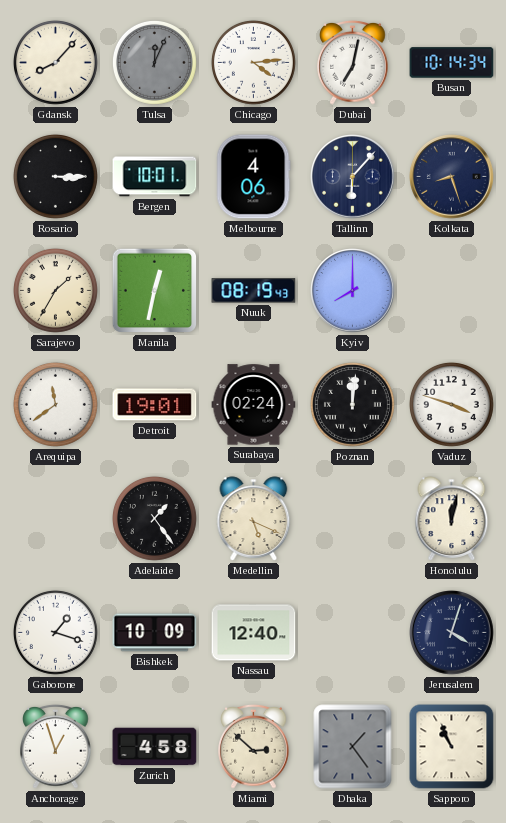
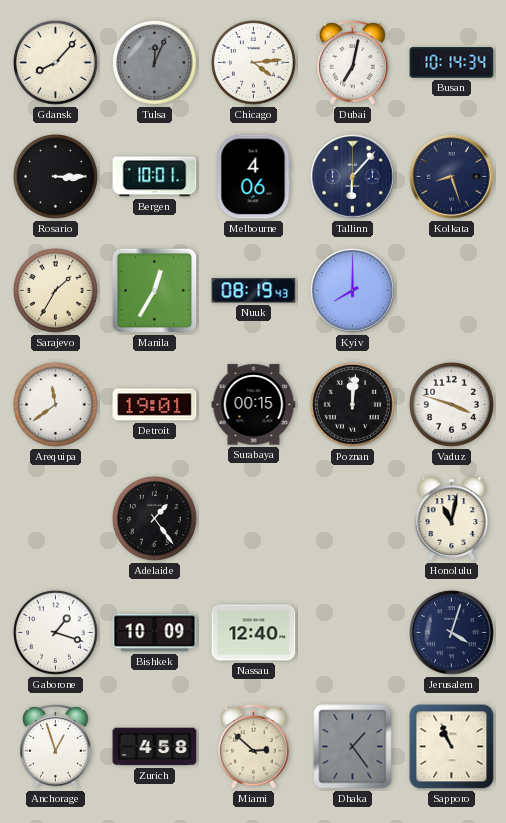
Manila: 12:32 -> 12:35
Surabaya: 02:24 -> 00:15
Medellin: 5:19 -> none
Honolulu: 12:02 -> 11:02
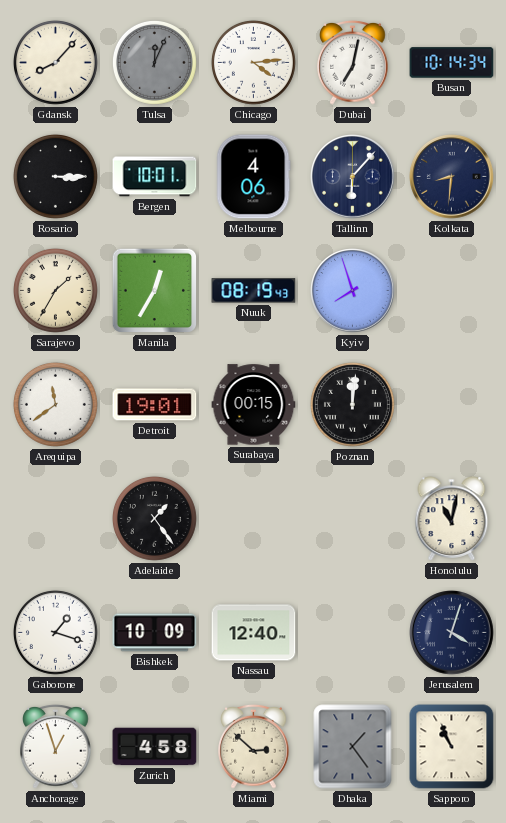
Kolkata: 8:27 -> 8:31
Kyiv: 8:00 -> 7:57
Vaduz: 3:48 -> none
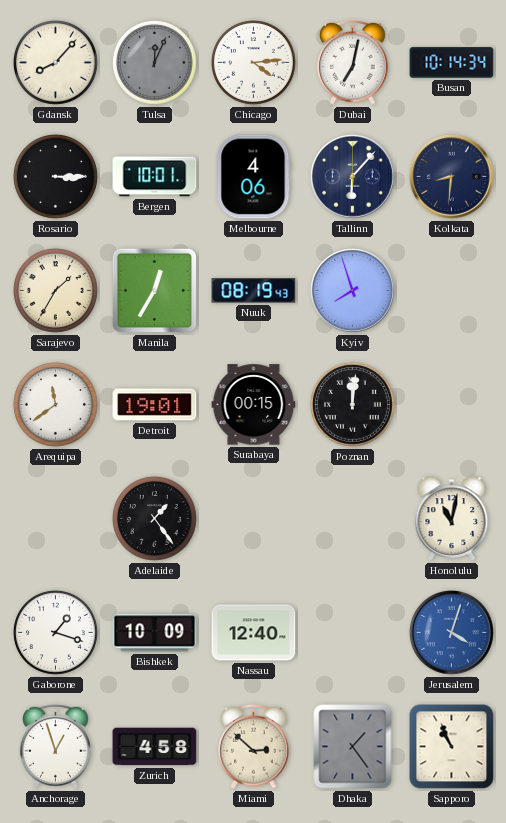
Jerusalem dial: navy -> blue
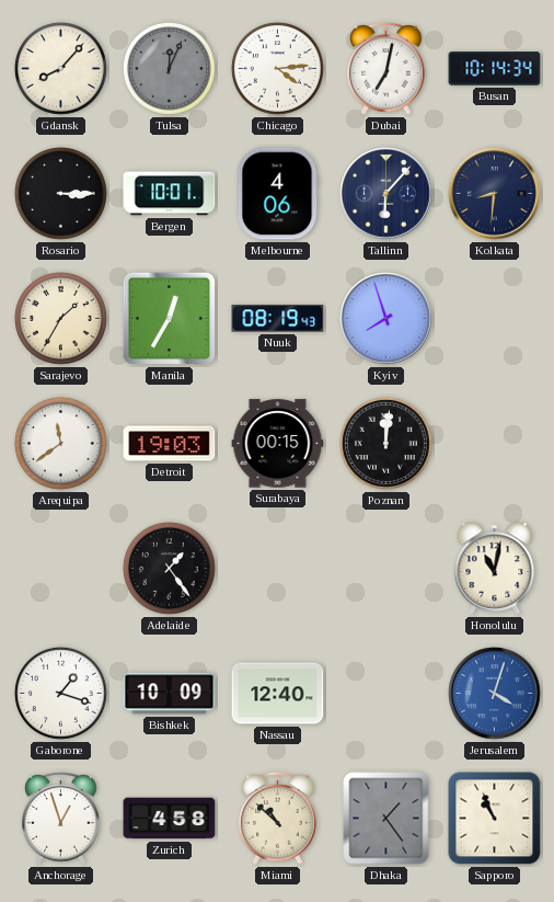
Detroit: 19:01 -> 19:03
Miami: 2:52 -> 10:52
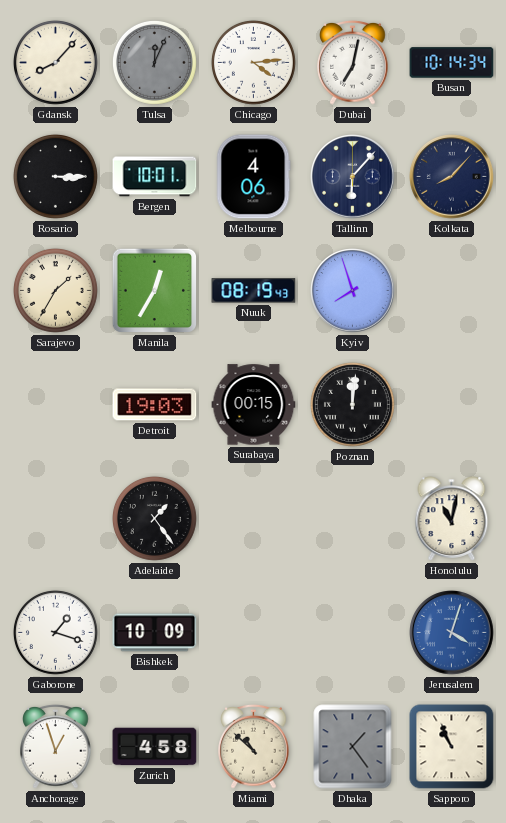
Kolkata: 8:31 -> 8:07
Arequipa: 11:39 -> none
Nassau: 12:40 -> none
